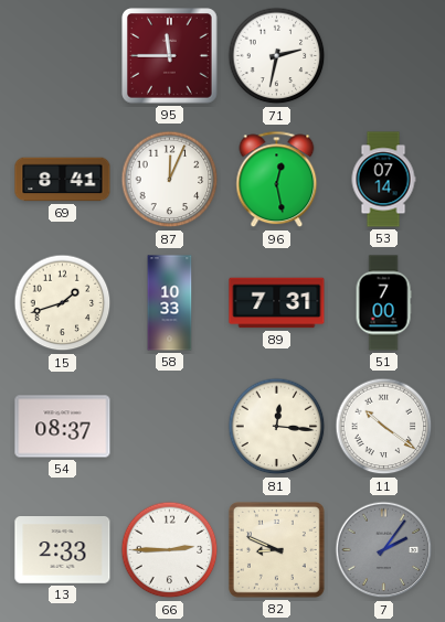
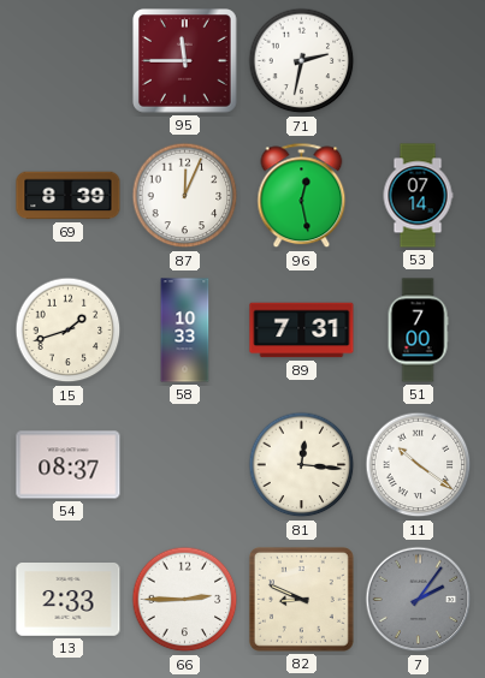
69: 8:41 -> 8:39
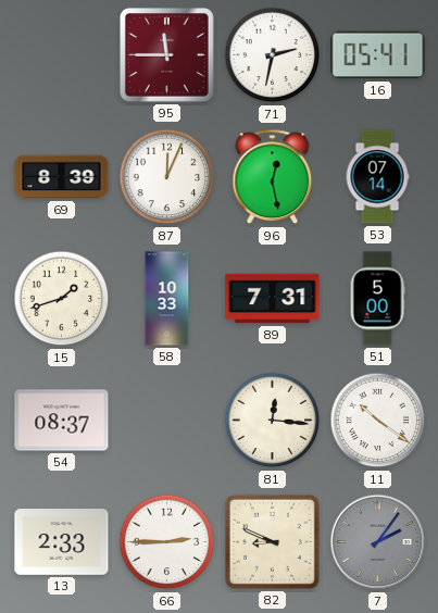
16: none -> 05:41
51: 7:00 -> 5:00
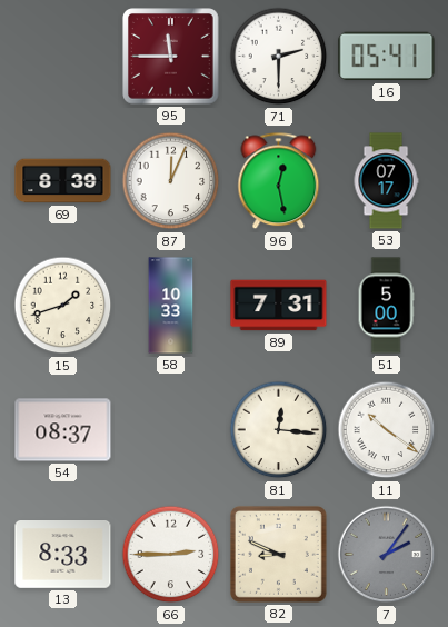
71: 2:32 -> 2:30
53: 07:14 -> 07:17
13: 2:33 -> 8:33
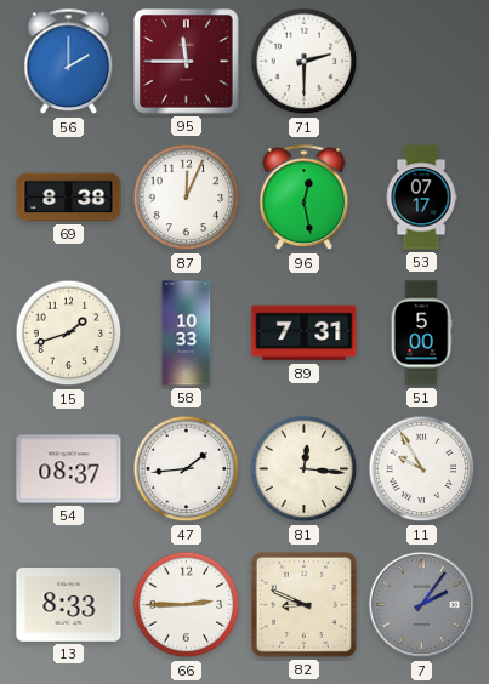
56: none -> 2:00
16: 05:41 -> none
69: 8:39 -> 8:38
47: none -> 1:44
11: 10:21 -> 9:55
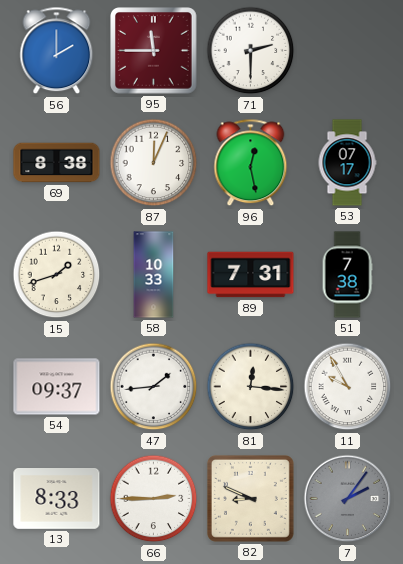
51: 5:00 -> 7:38
54: 08:37 -> 09:37
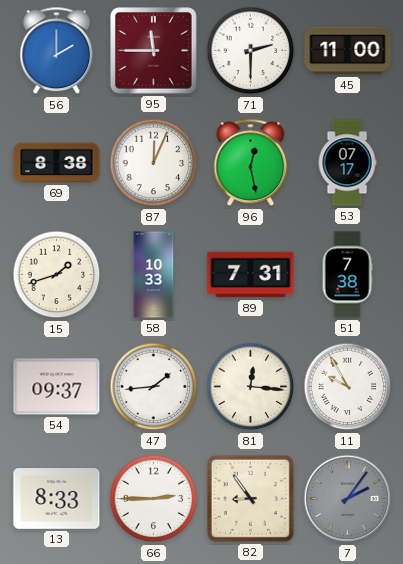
45: none -> 11:00
82: 8:49 -> 8:54
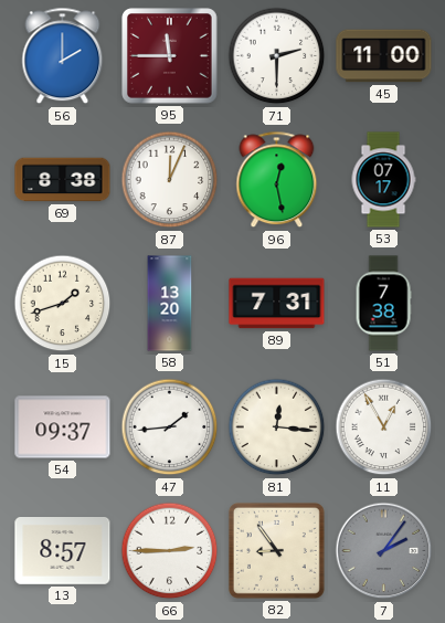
58: 10:33 -> 13:20
11: 9:55 -> 12:55
13: 8:33 -> 8:57
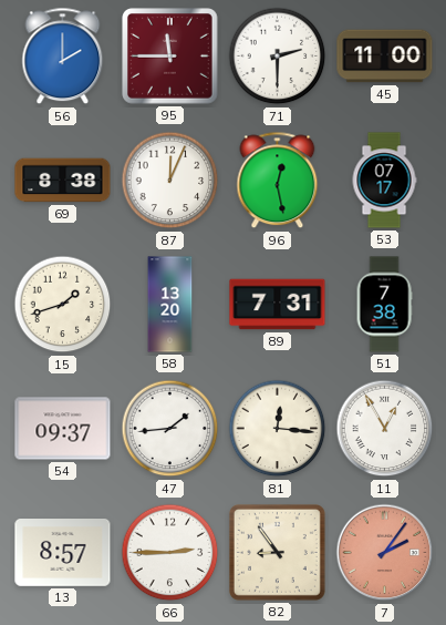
7 dial: grey -> salmon
